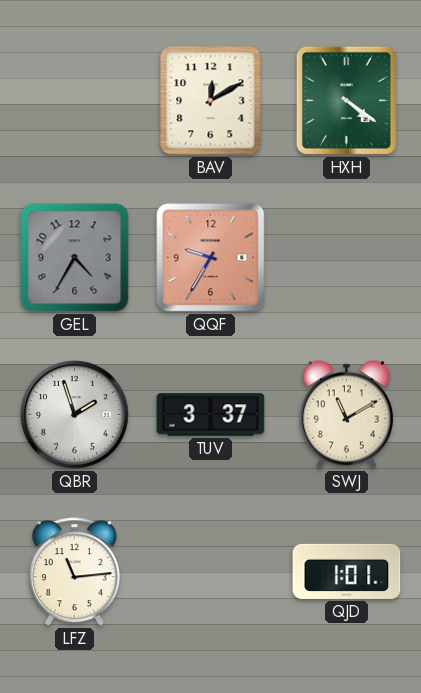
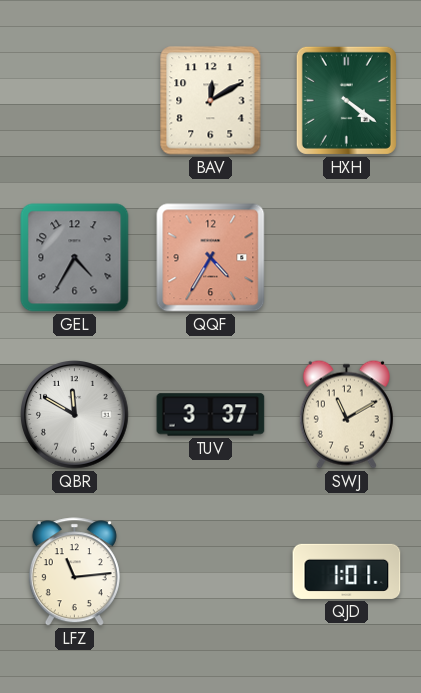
QQF: 9:35 -> 4:35
QBR: 1:57 -> 11:50
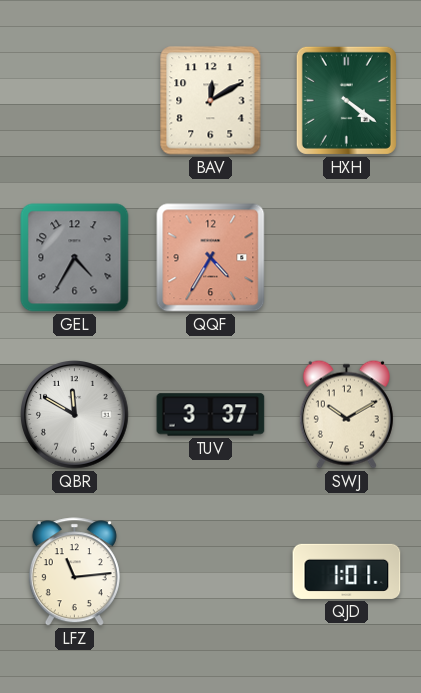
SWJ: 11:10 -> 10:10
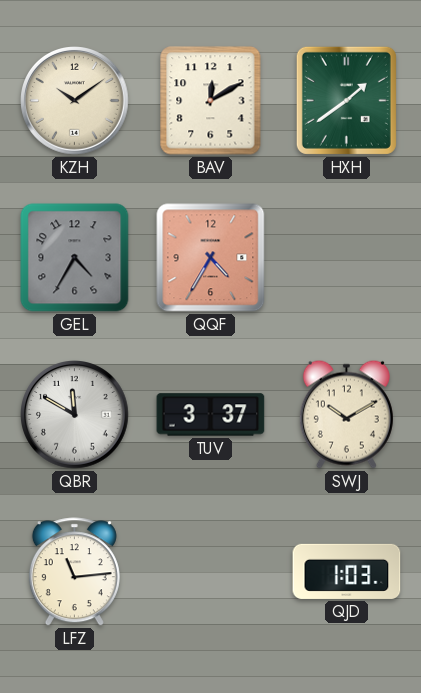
KZH: none -> 10:09
HXH: 4:21 -> 1:39
QJD: 1:01 -> 1:03
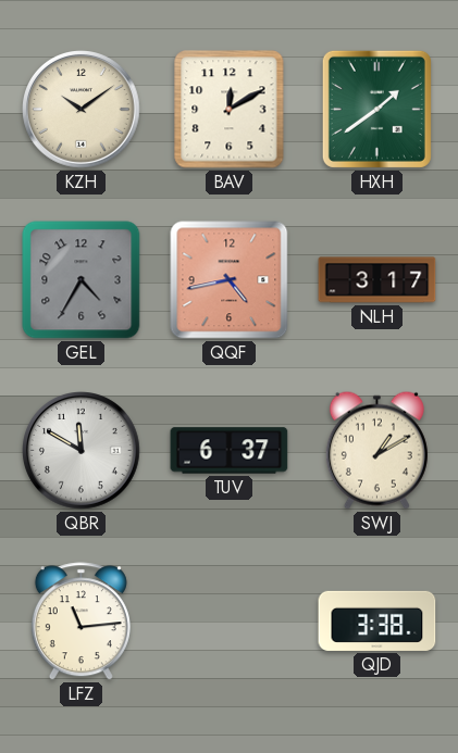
QQF: 4:35 -> 4:43
NLH: none -> 3:17
TUV: 3:37 -> 6:37
SWJ: 10:10 -> 1:10
QJD: 1:03 -> 3:38
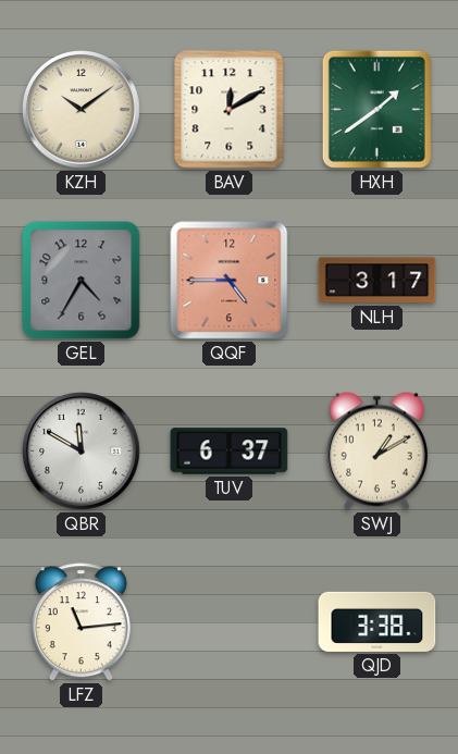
QQF: 4:43 -> 4:45
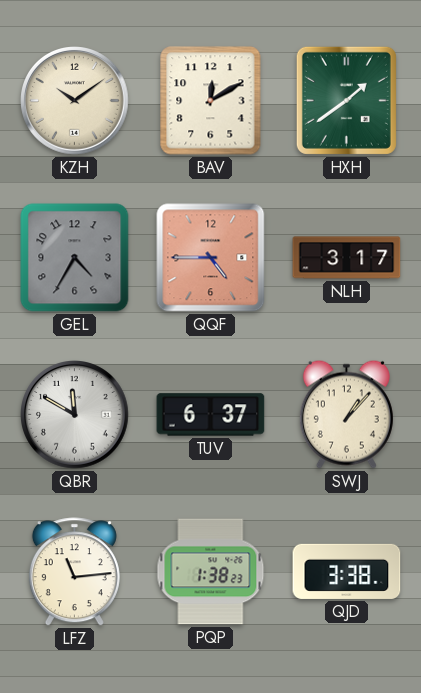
SWJ: 1:10 -> 1:07
PQP: none -> 1:38
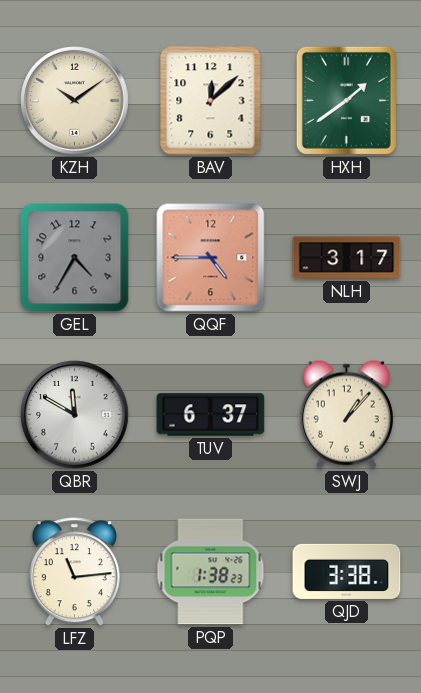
BAV: 12:10 -> 12:08
